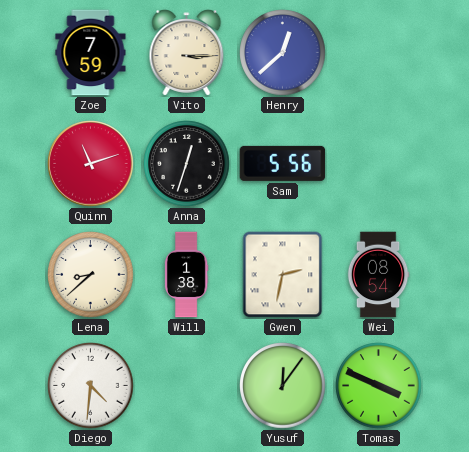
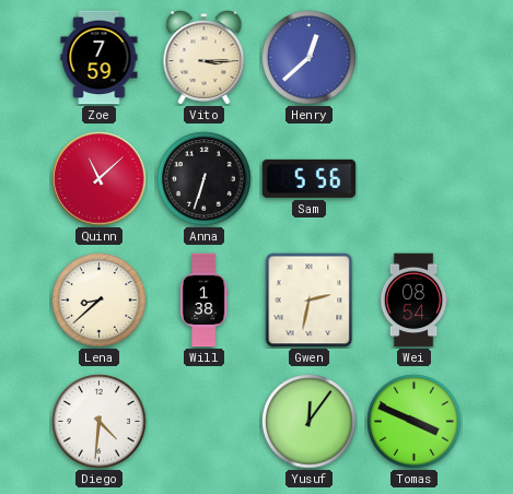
Quinn: 11:12 -> 11:08
Anna: 12:33 -> 6:33
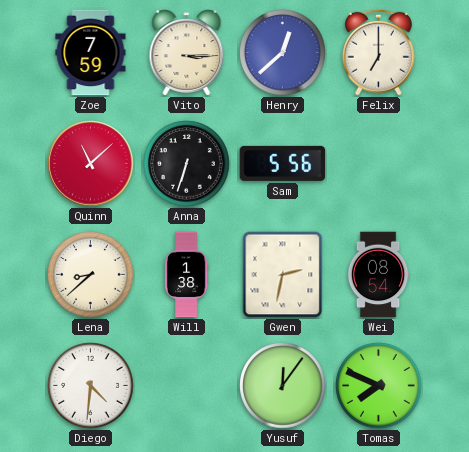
Felix: none -> 7:00
Tomas: 3:49 -> 7:49
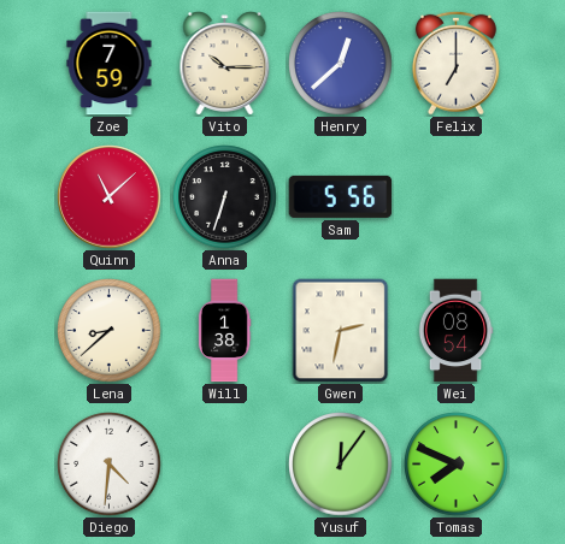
Vito: 3:15 -> 10:15
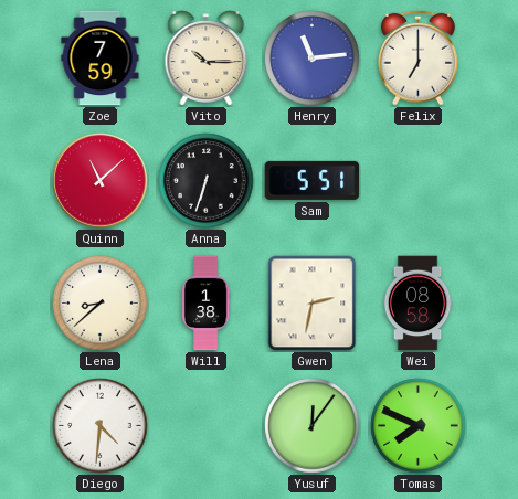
Henry: 12:38 -> 11:14
Sam: 5:56 -> 5:51
Wei: 08:54 -> 08:58
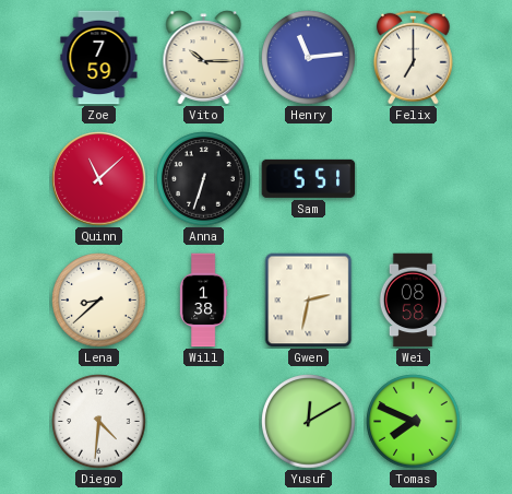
Yusuf: 12:06 -> 12:10
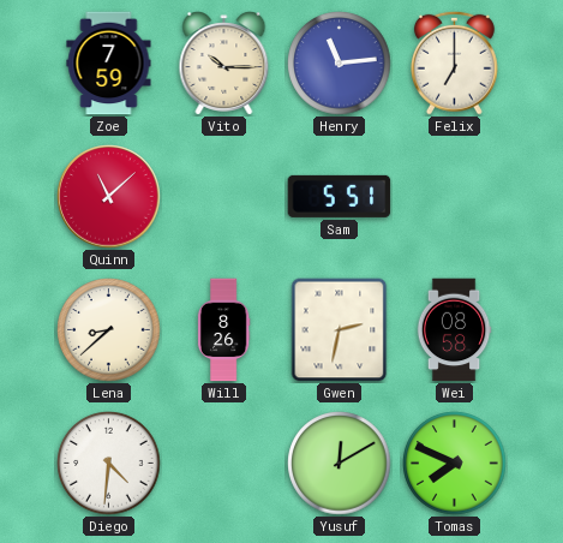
Anna: 6:33 -> none
Will: 1:38 -> 8:26
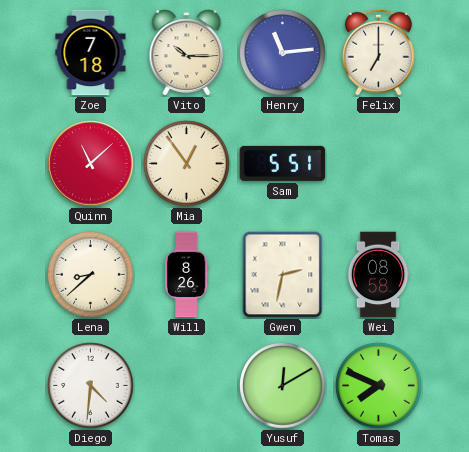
Zoe: 7:59 -> 7:18
Mia: none -> 12:54
